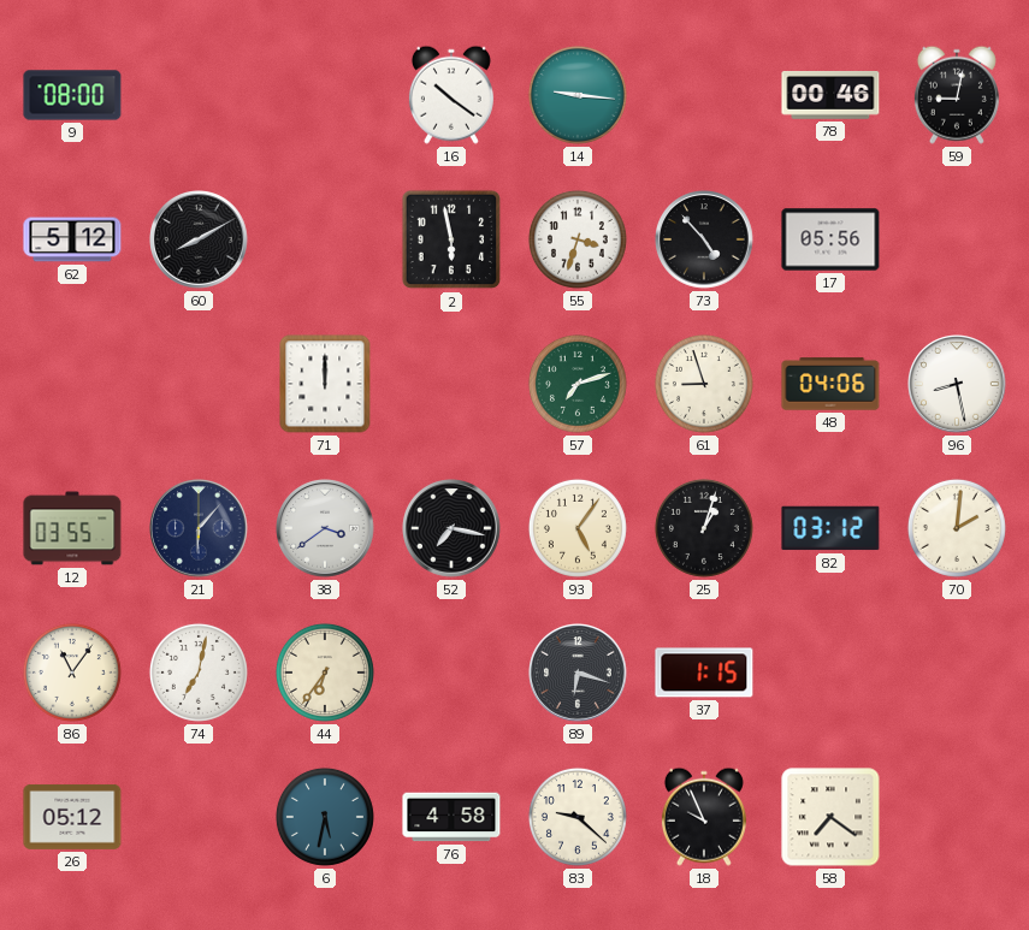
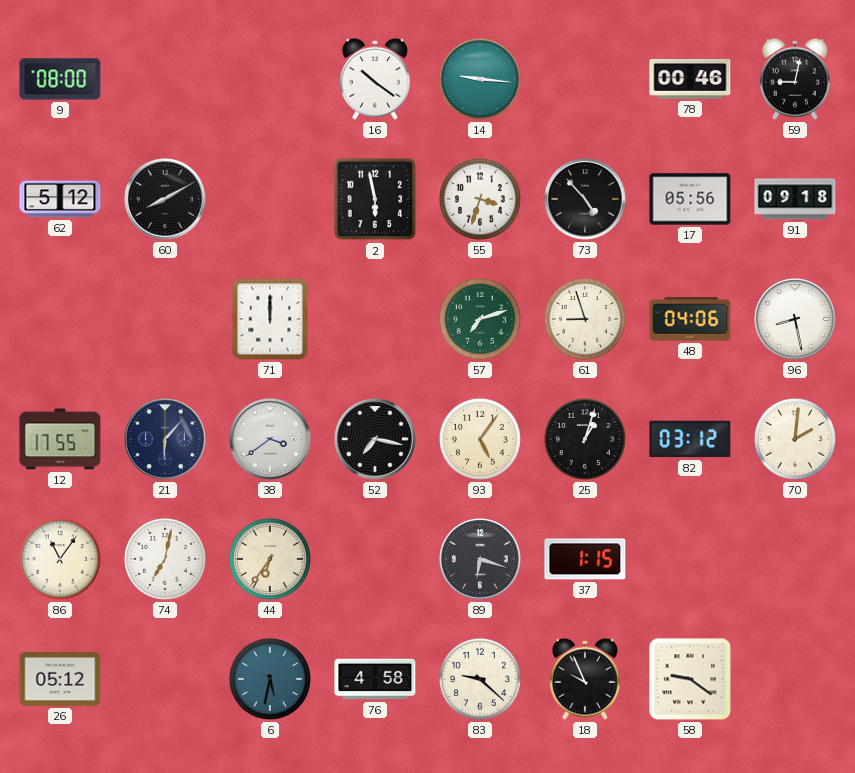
91: none -> 09:18
12: 03:55 -> 17:55
58: 7:21 -> 9:21
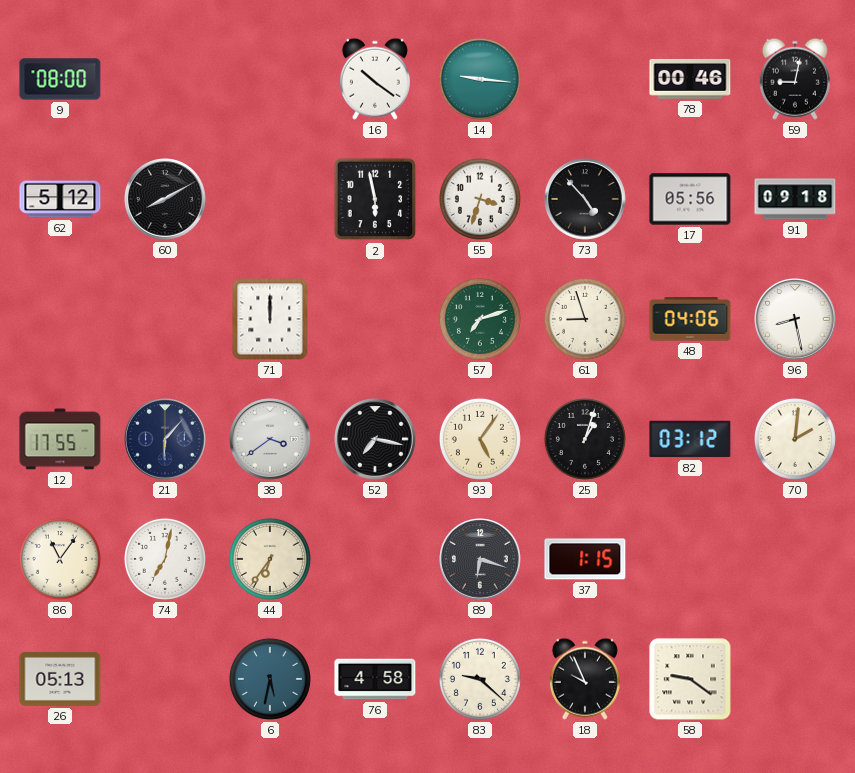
26: 05:12 -> 05:13
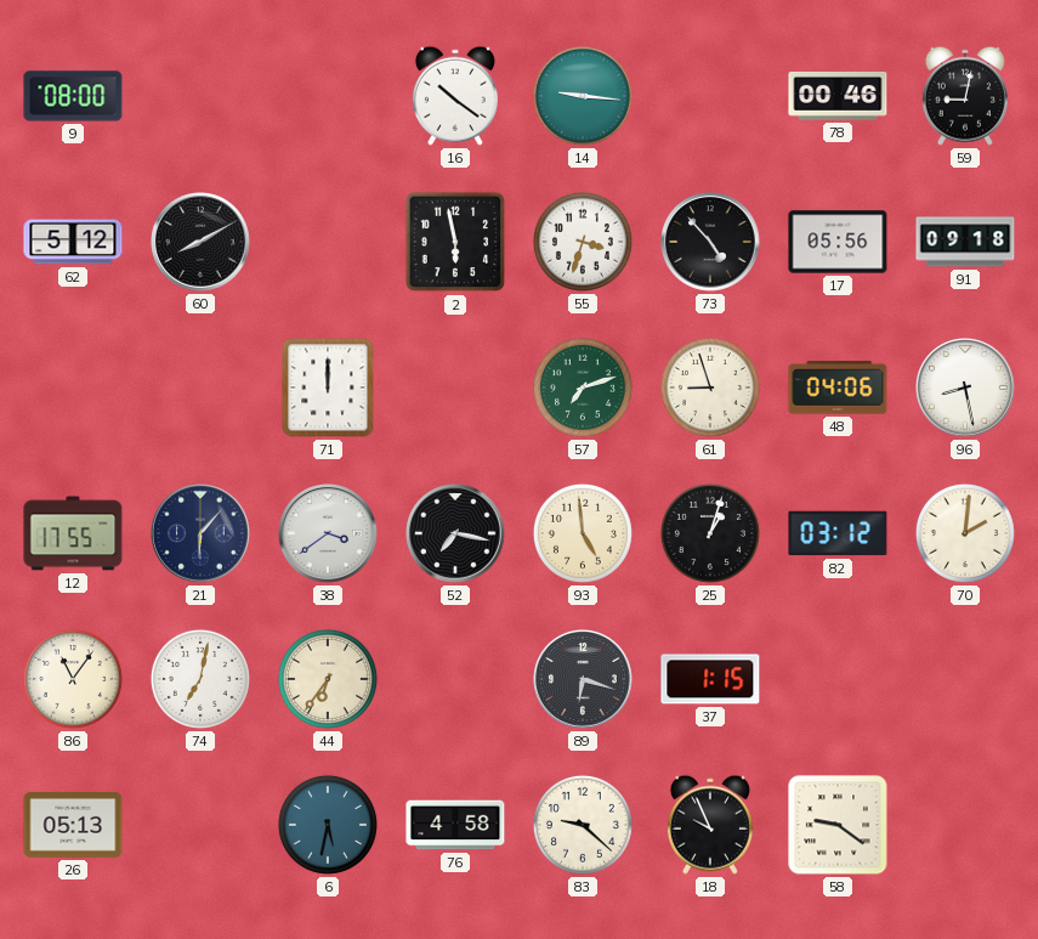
93: 5:06 -> 4:59
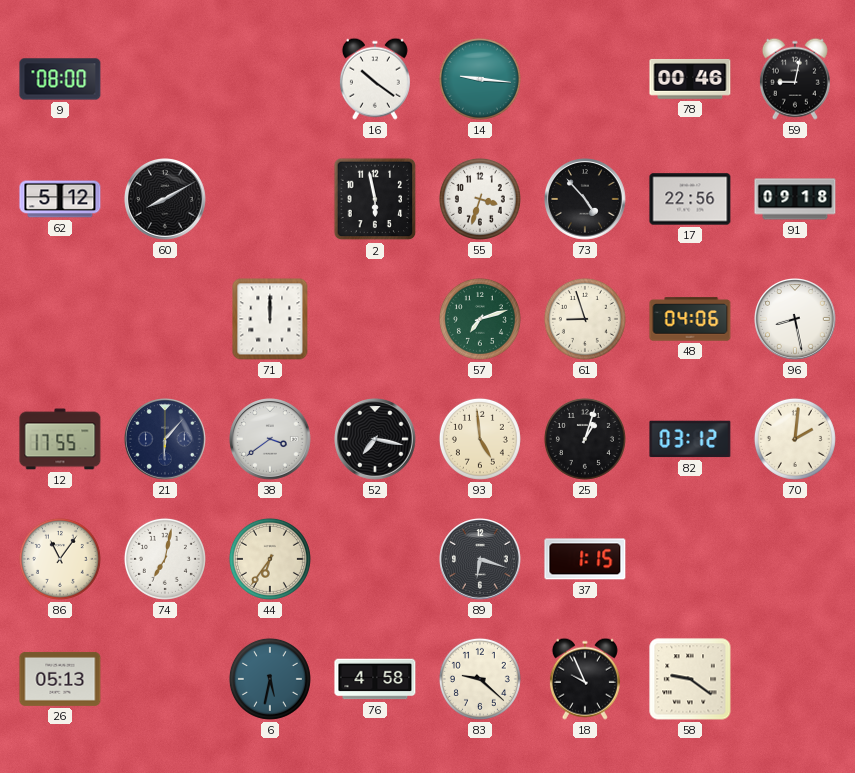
17: 05:56 -> 22:56
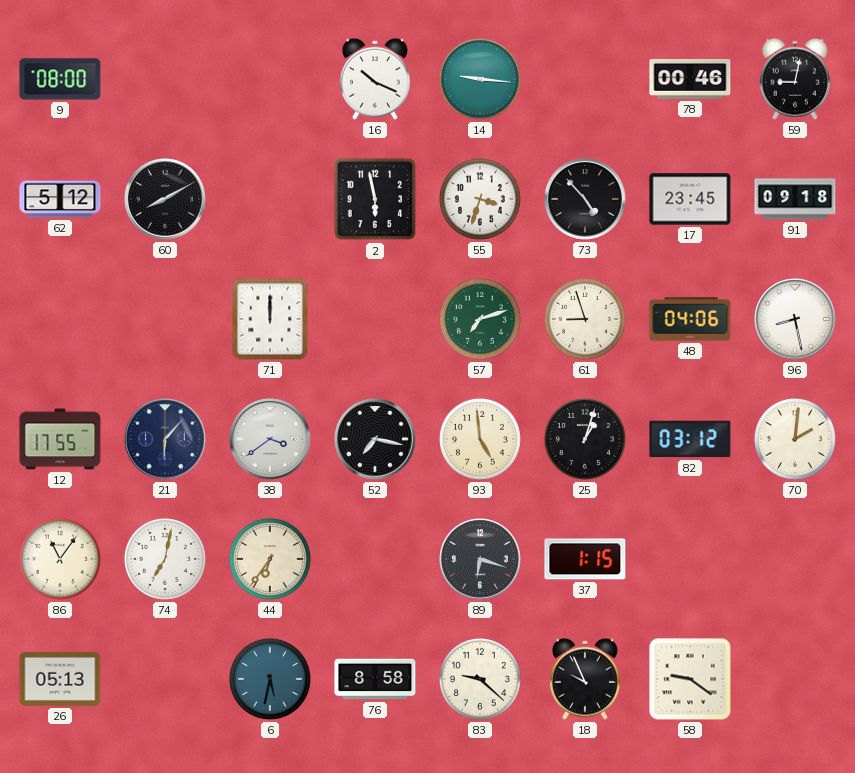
16: 10:21 -> 10:19
17: 22:56 -> 23:45
76: 4:58 -> 8:58
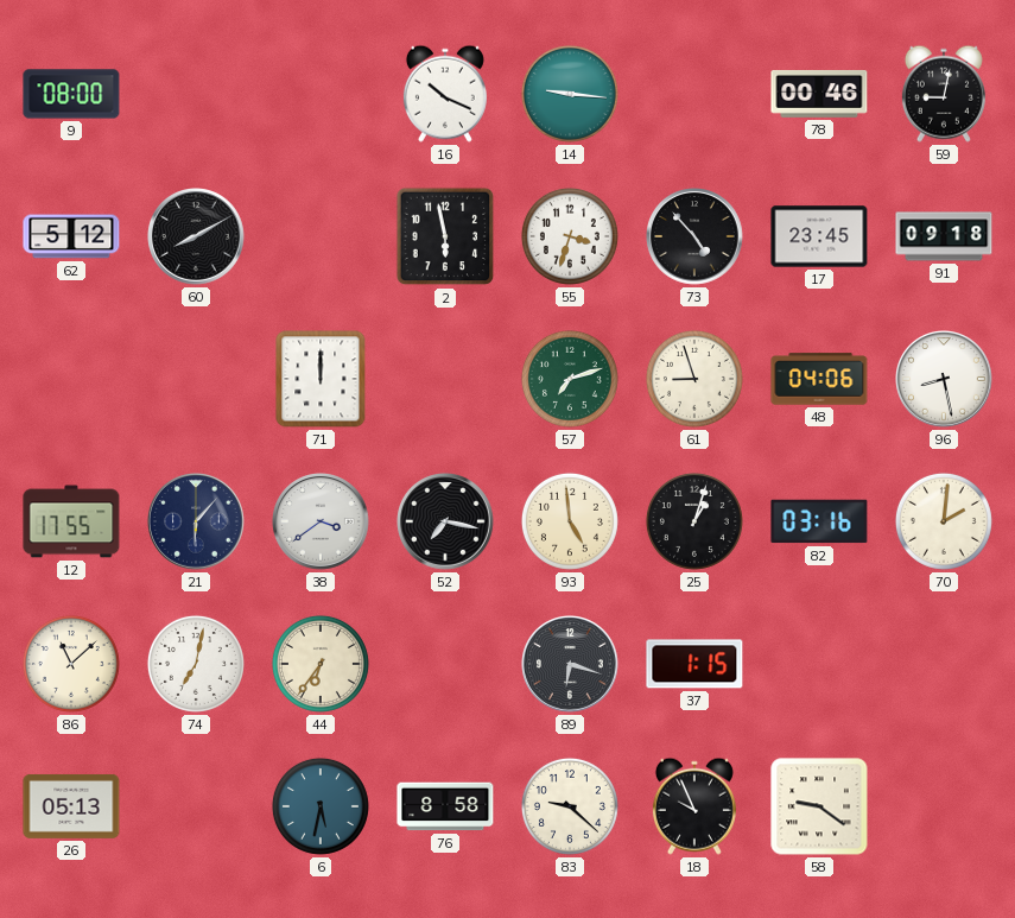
82: 03:12 -> 03:16
86: 11:06 -> 11:08
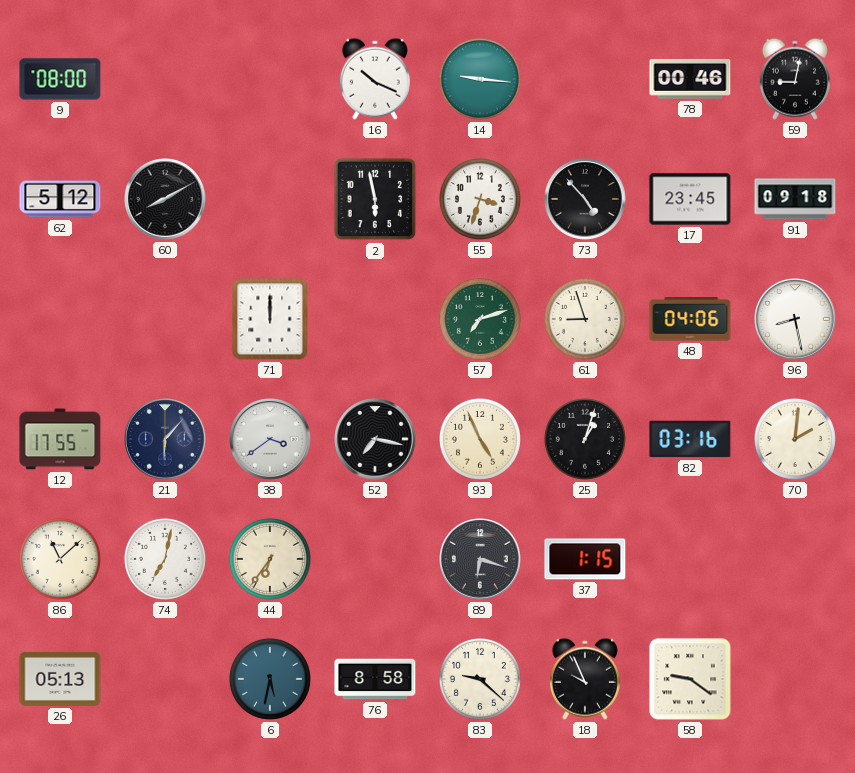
93: 4:59 -> 4:56
